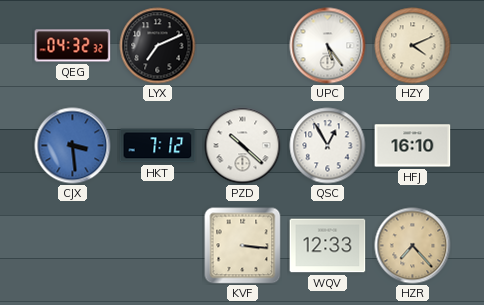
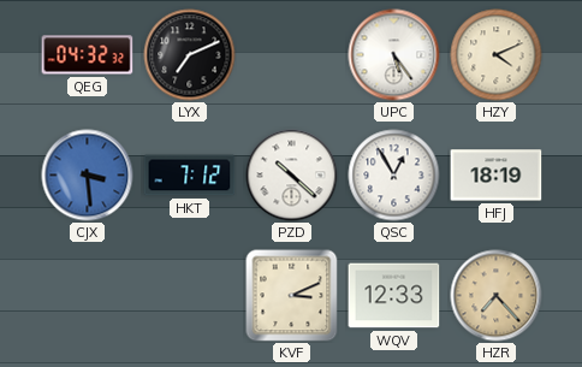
HFJ: 16:10 -> 18:19
KVF: 3:16 -> 3:11
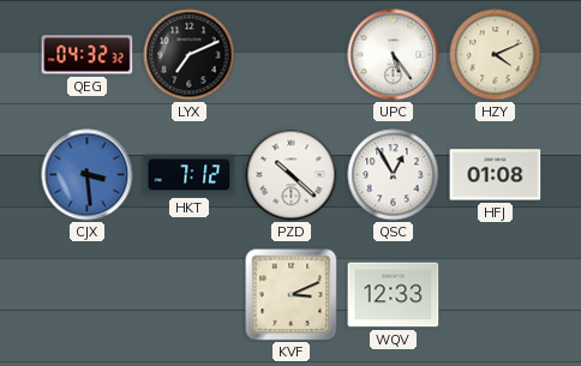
HFJ: 18:19 -> 01:08
HZR: 7:23 -> none
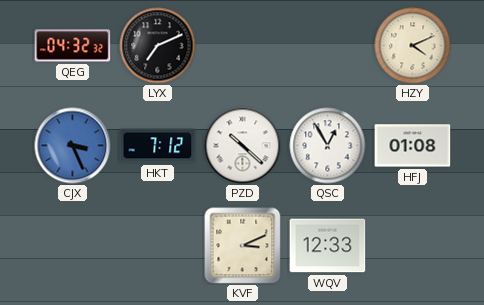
UPC: 5:24 -> none
CJX: 3:29 -> 3:26
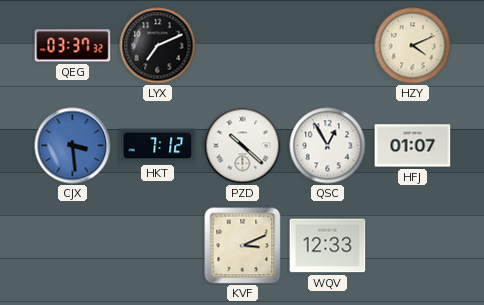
QEG: 04:32 -> 03:37
CJX: 3:26 -> 3:29
HFJ: 01:08 -> 01:07
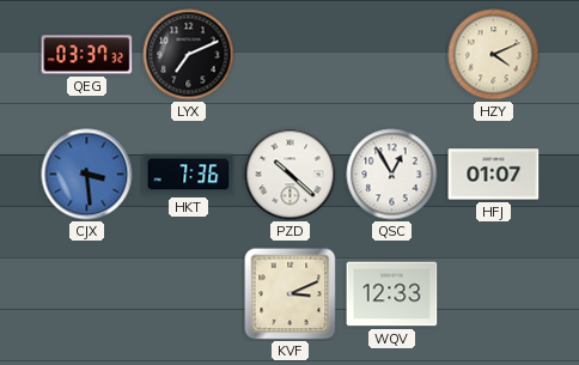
HKT: 7:12 -> 7:36
